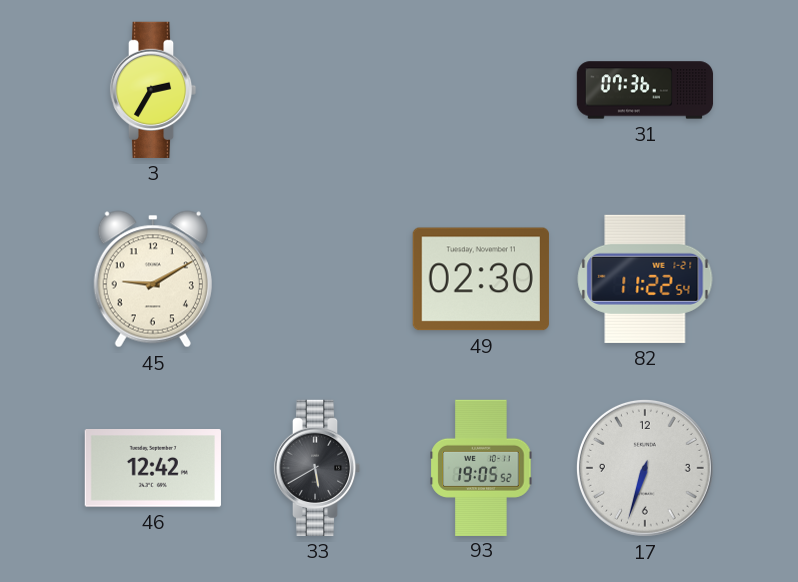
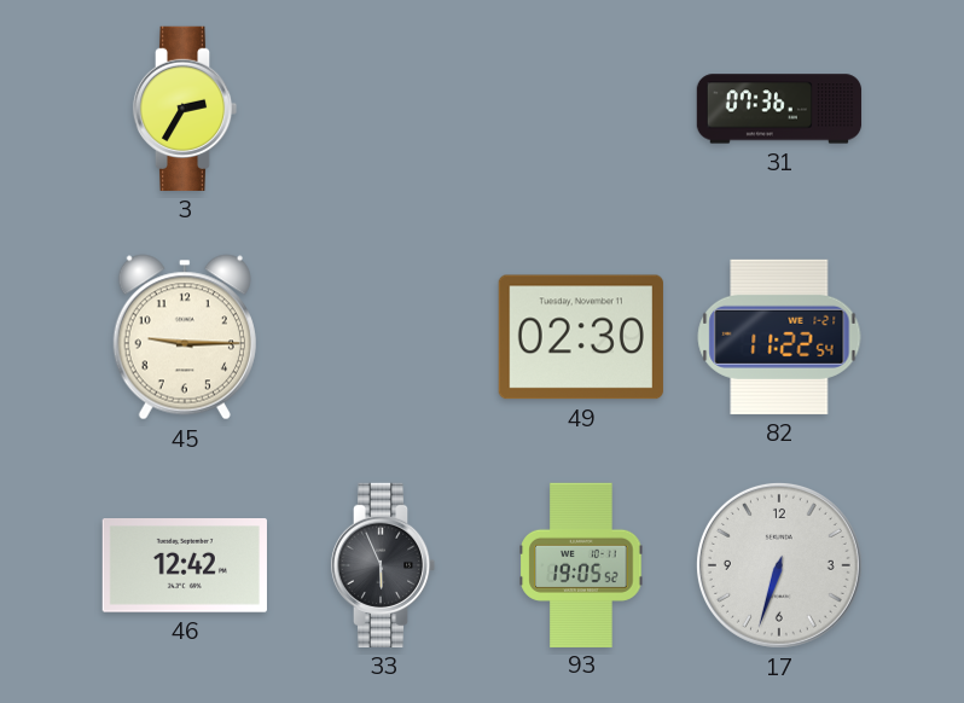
45: 9:10 -> 9:15
33: 5:40 -> 5:56
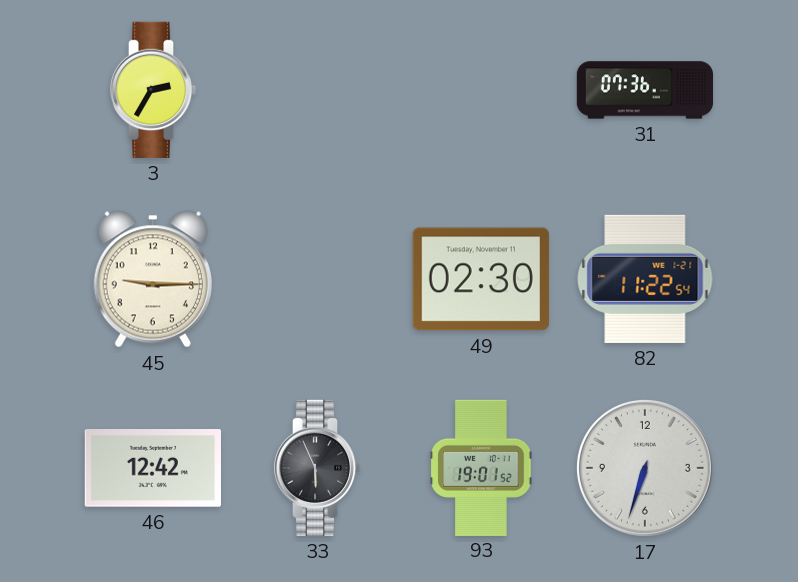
93: 19:05 -> 19:01
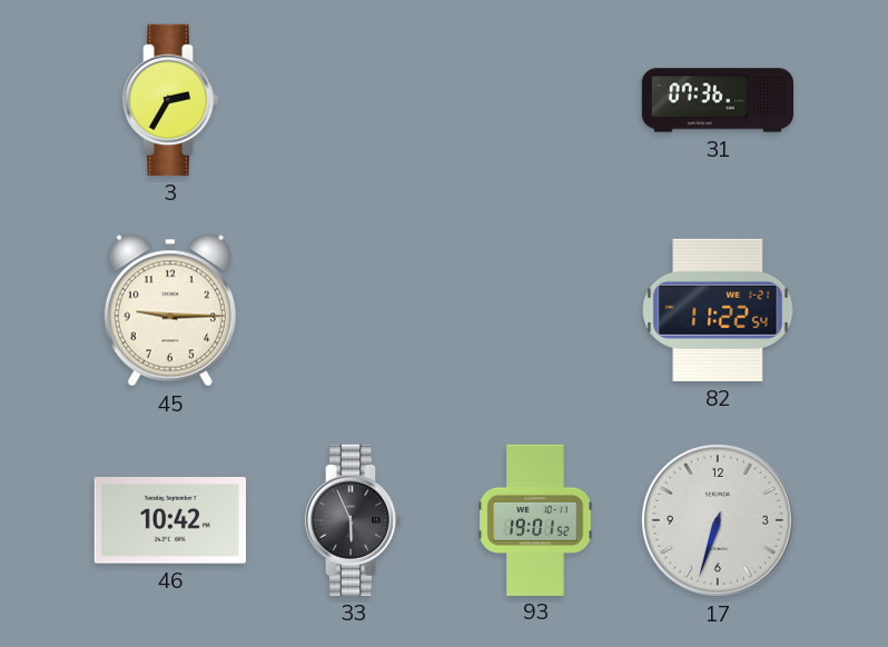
49: 02:30 -> none
46: 12:42 -> 10:42
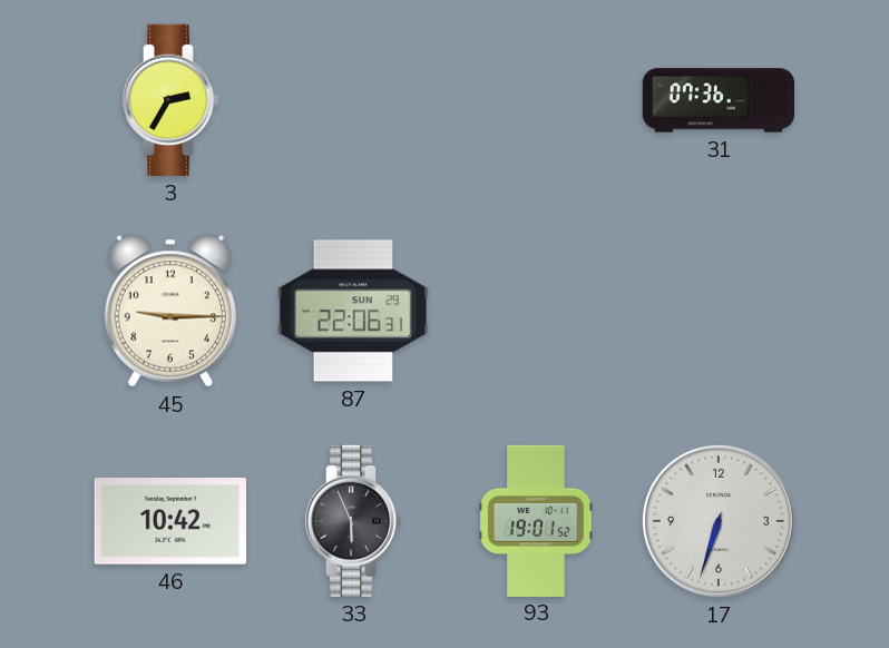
87: none -> 22:06
82: 11:22 -> none
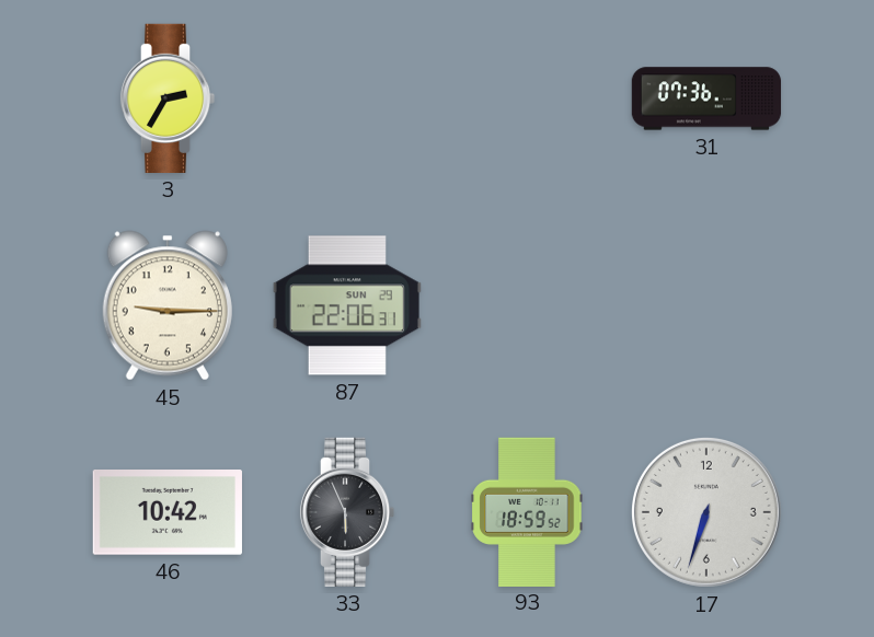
93: 19:01 -> 18:59
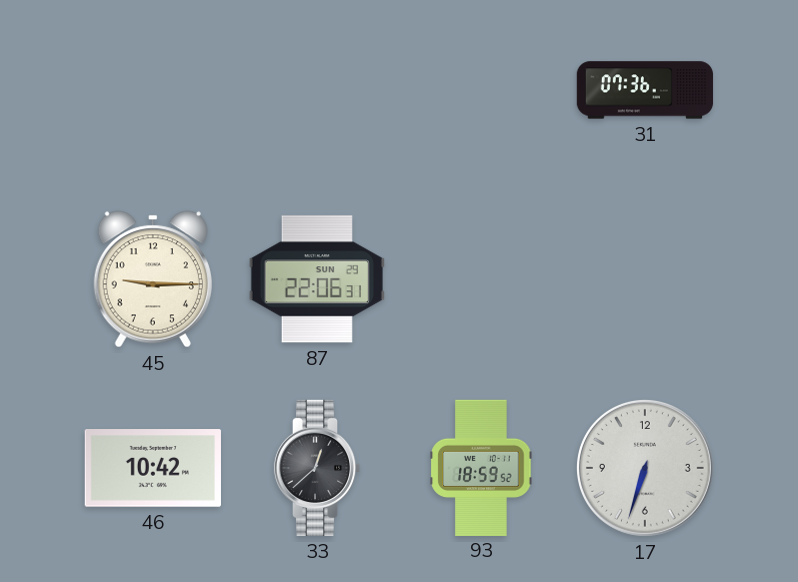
3: 2:35 -> none
33: 5:56 -> 12:38
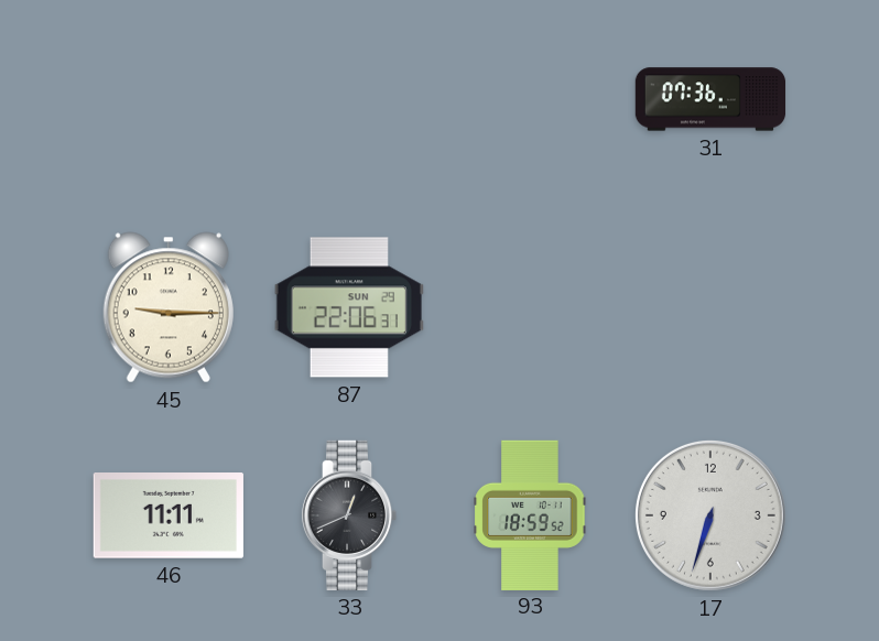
46: 10:42 -> 11:11
33: 12:38 -> 12:41
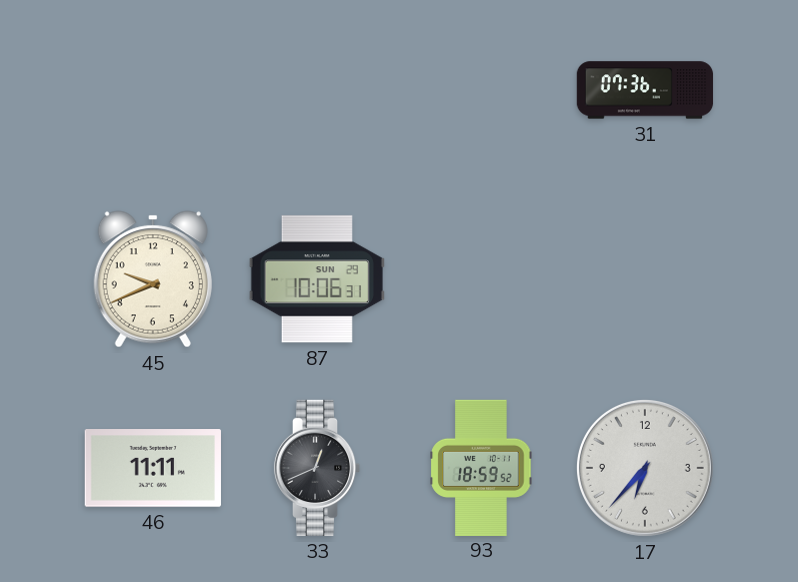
45: 9:15 -> 9:41
87: 22:06 -> 10:06
17: 6:33 -> 6:37
